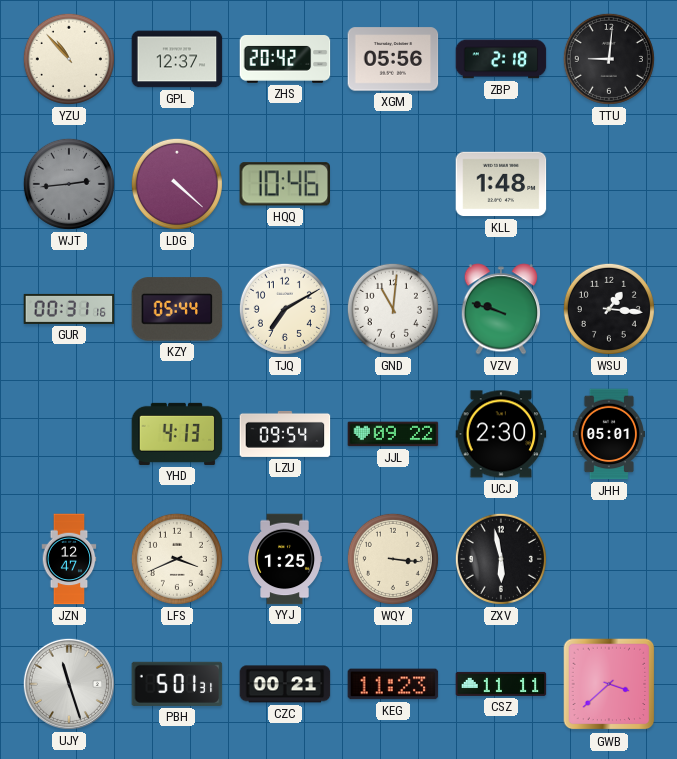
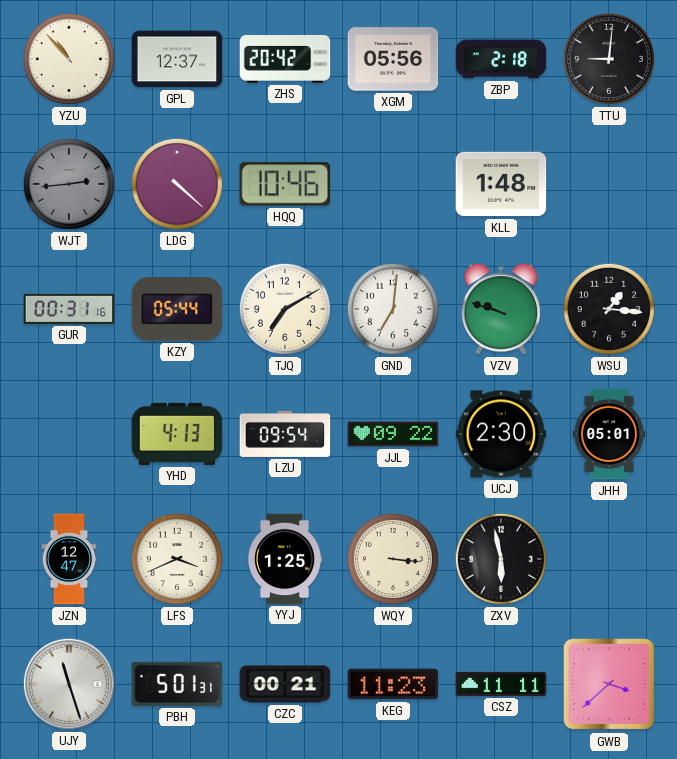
GND: 11:01 -> 7:01
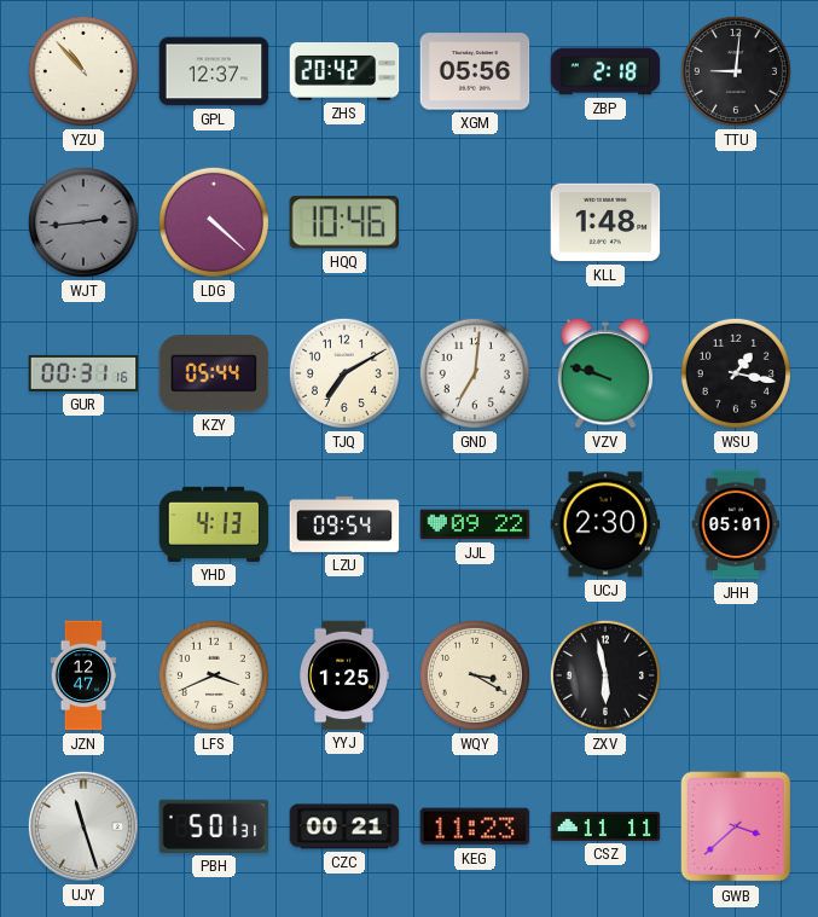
WSU: 1:16 -> 1:17
WQY: 3:16 -> 3:20
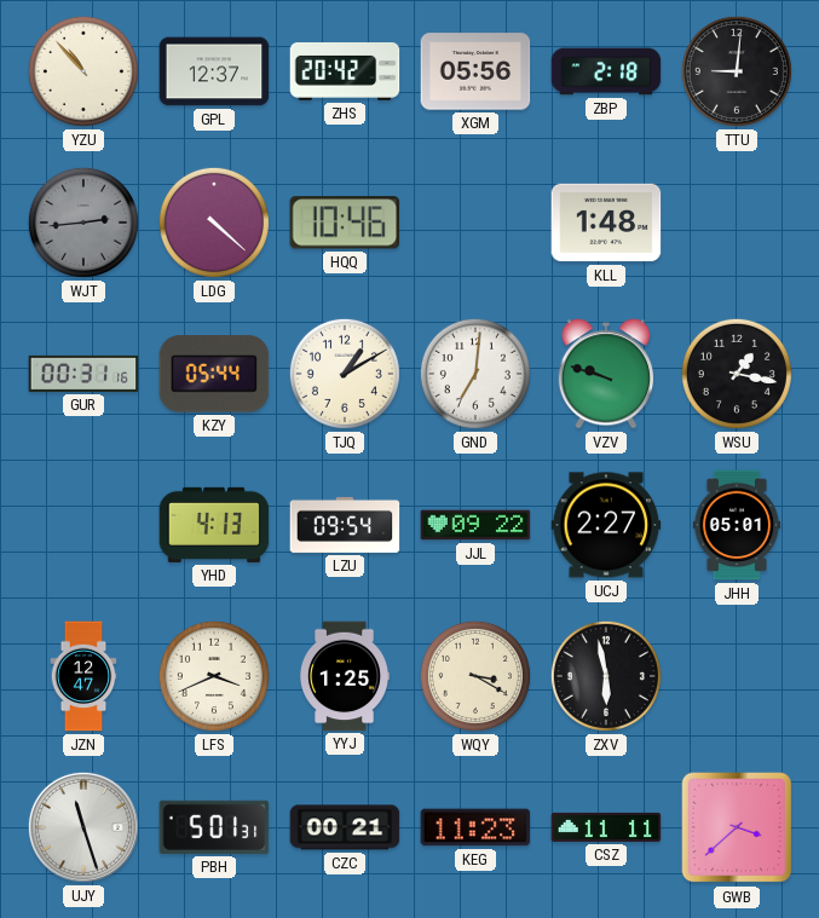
TJQ: 7:10 -> 1:10
UCJ: 2:30 -> 2:27
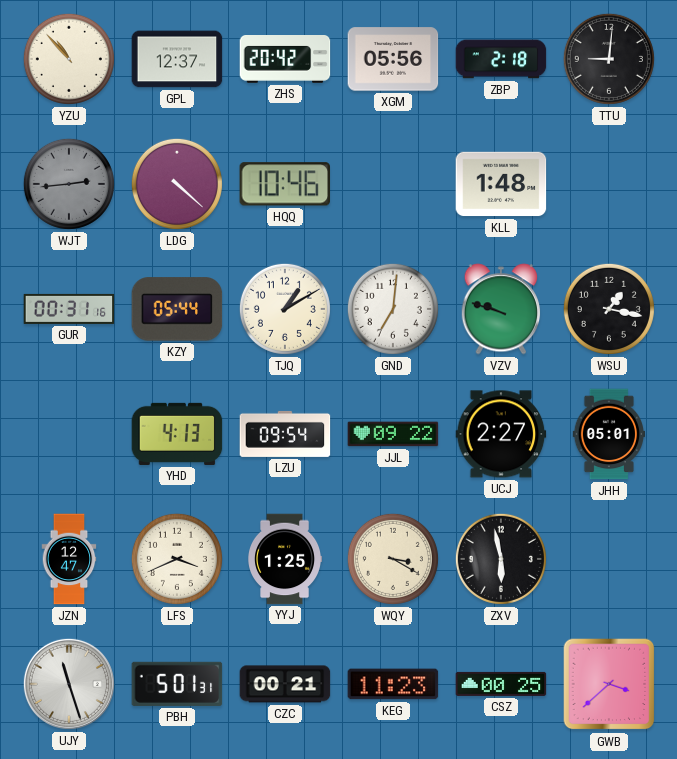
CSZ: 11:11 -> 00:25
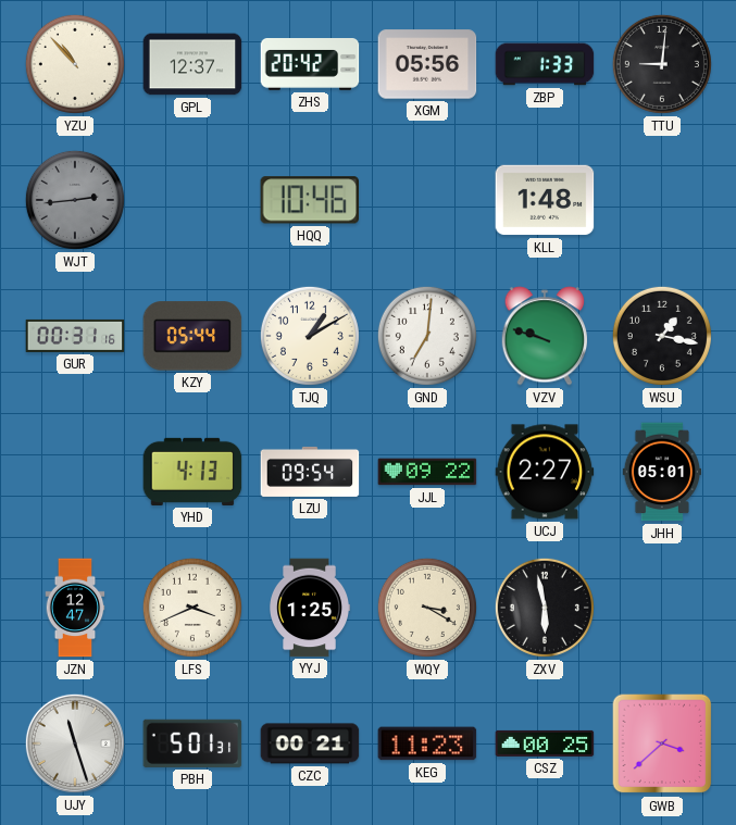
ZBP: 2:18 -> 1:33
LDG: 4:22 -> none
